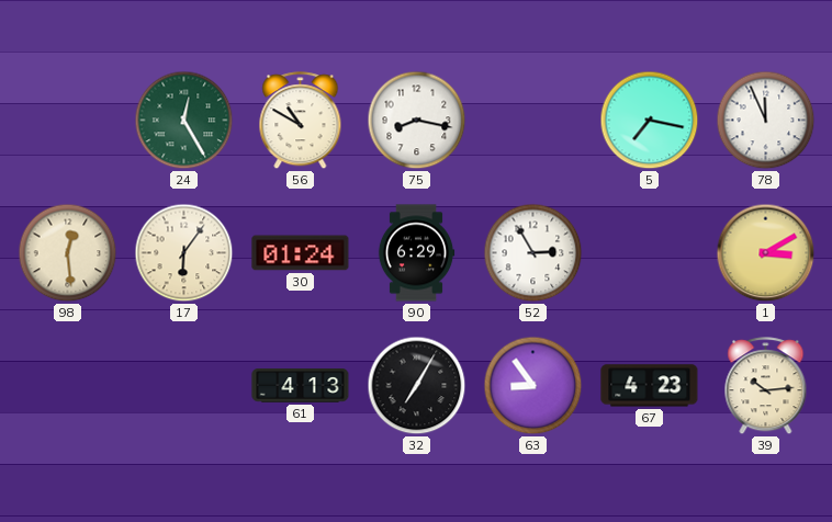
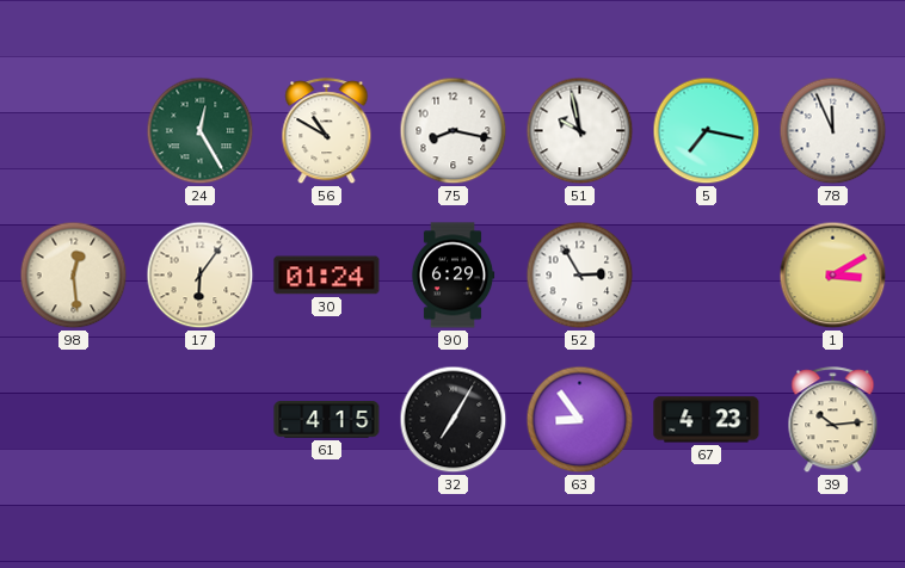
51: none -> 9:58
61: 4:13 -> 4:15
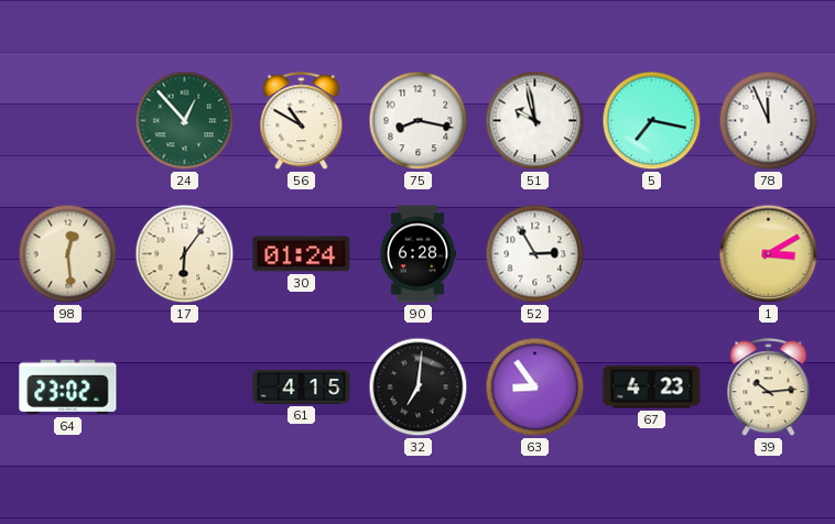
24: 12:25 -> 12:53
90: 6:29 -> 6:28
64: none -> 23:02
32: 7:05 -> 7:01
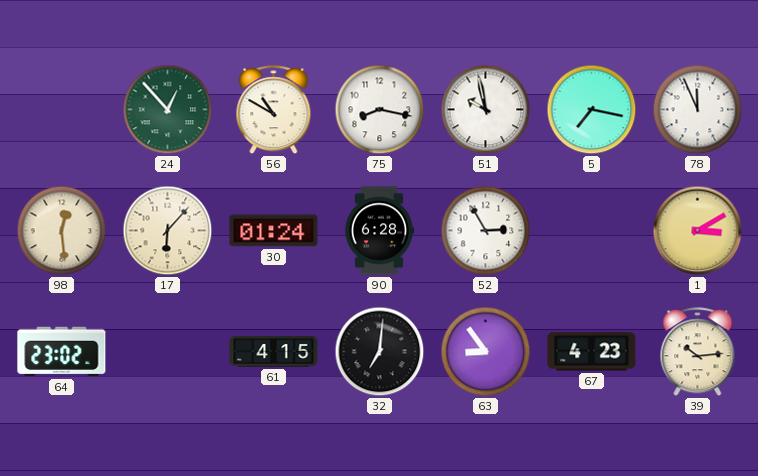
17: 6:06 -> 6:07
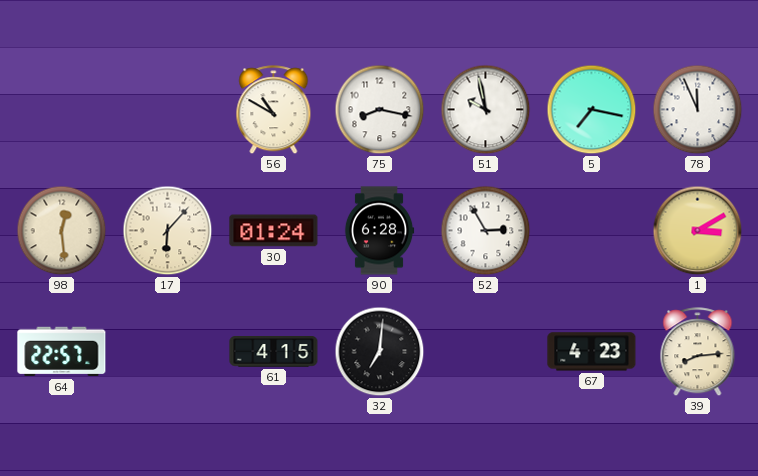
24: 12:53 -> none
64: 23:02 -> 22:57
63: 8:54 -> none
39: 10:14 -> 8:14
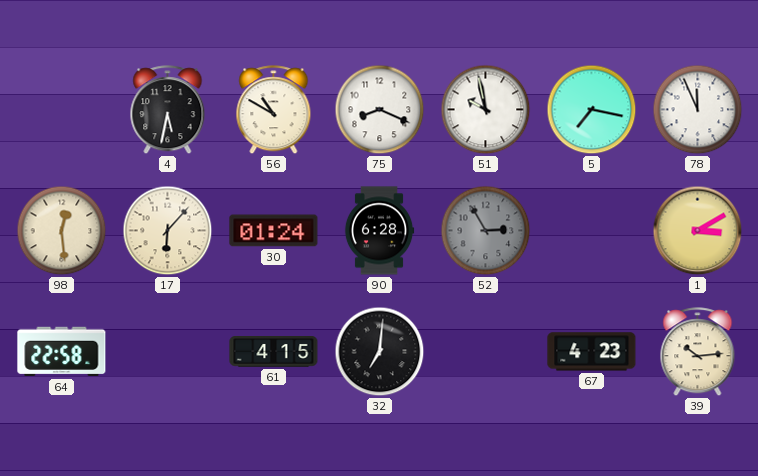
4: none -> 5:32
75: 8:17 -> 8:19
52 dial: white -> grey
64: 22:57 -> 22:58
39: 8:14 -> 10:14
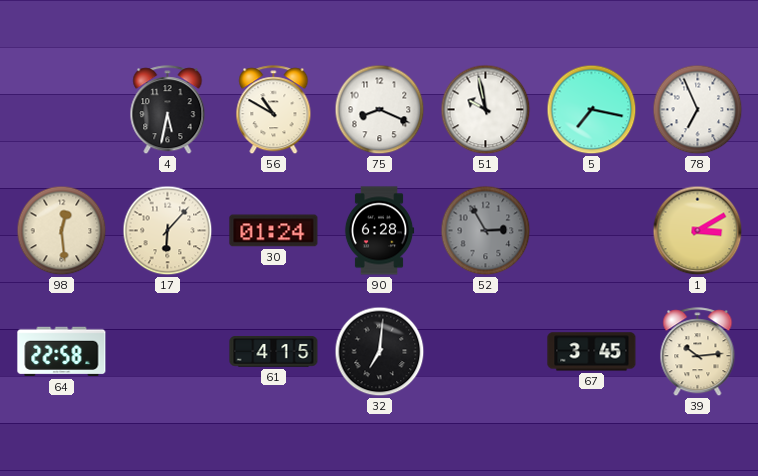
78: 11:56 -> 6:56
67: 4:23 -> 3:45
